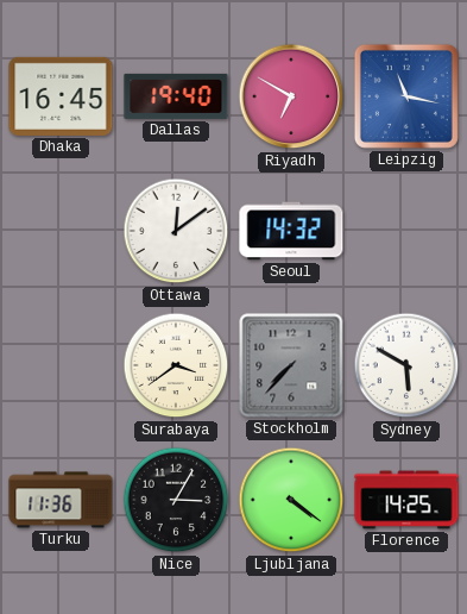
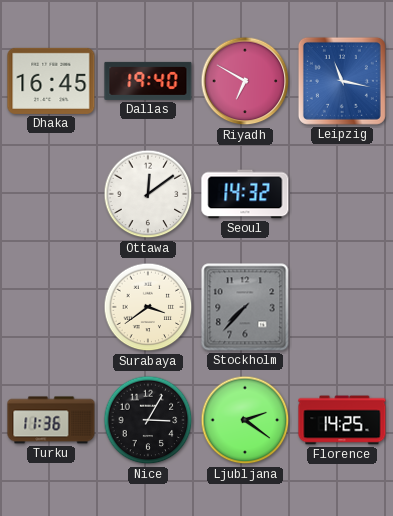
Sydney: 5:50 -> none
Ljubljana: 4:21 -> 2:21
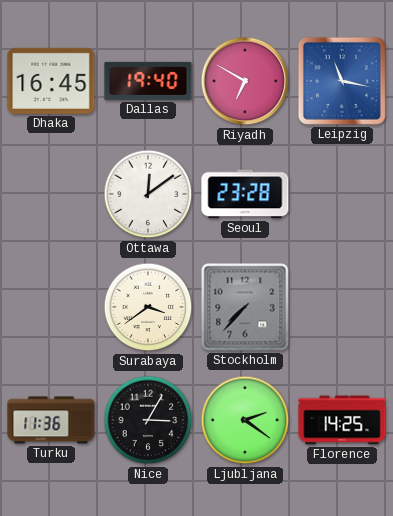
Seoul: 14:32 -> 23:28
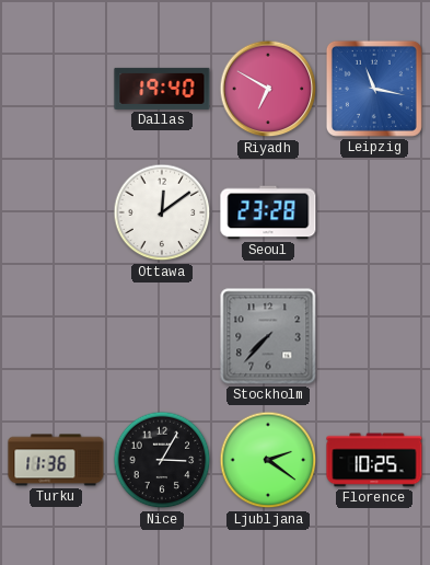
Dhaka: 16:45 -> none
Surabaya: 3:39 -> none
Florence: 14:25 -> 10:25
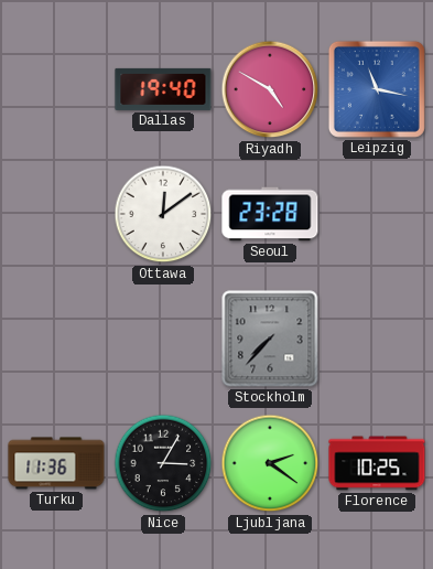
Riyadh: 6:50 -> 4:50
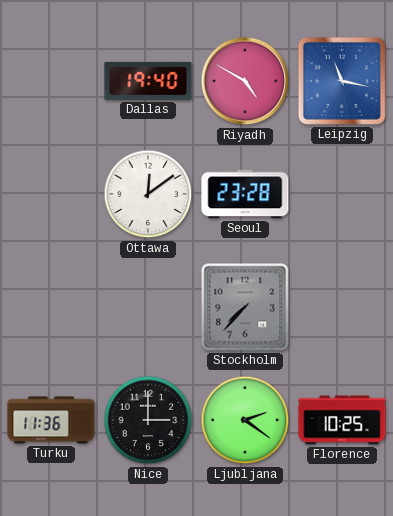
Nice: 3:05 -> 3:00
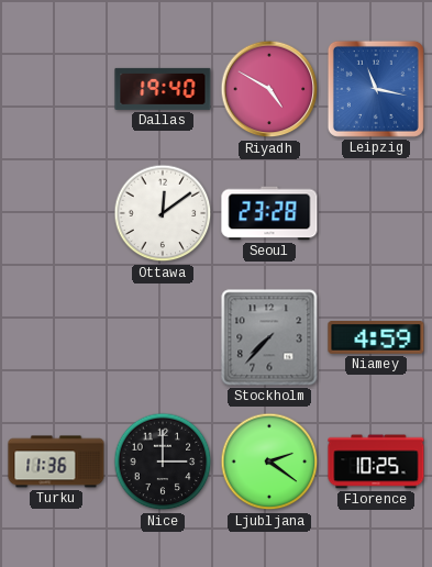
Niamey: none -> 4:59
